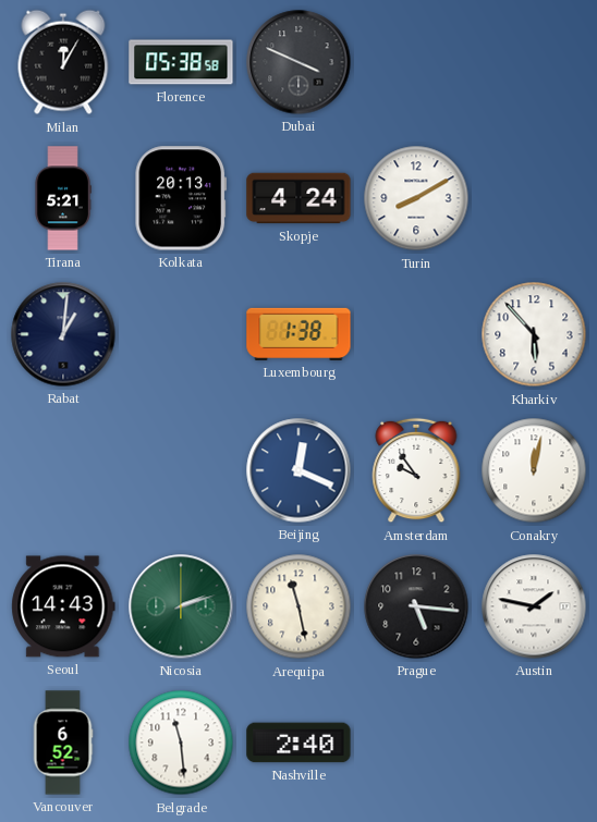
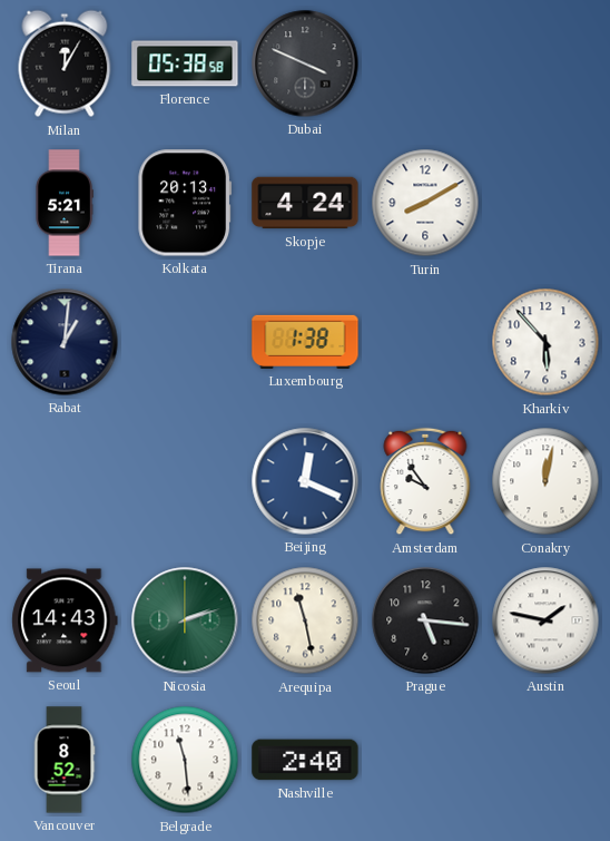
Vancouver: 6:52 -> 8:52
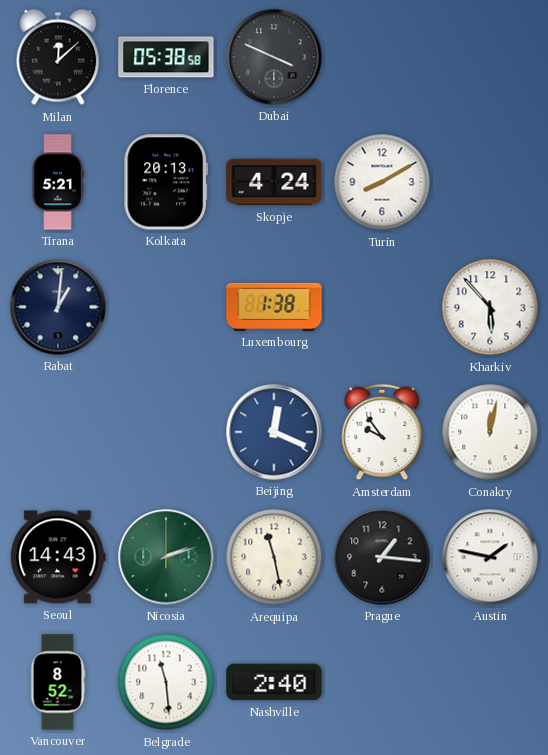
Milan: 12:05 -> 12:08
Prague: 5:16 -> 1:16
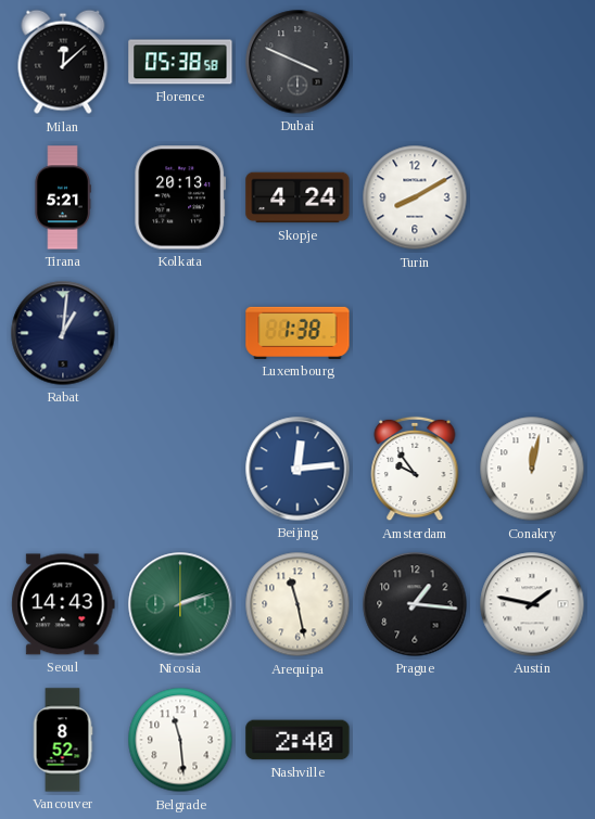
Kharkiv: 5:53 -> none
Beijing: 12:19 -> 12:14
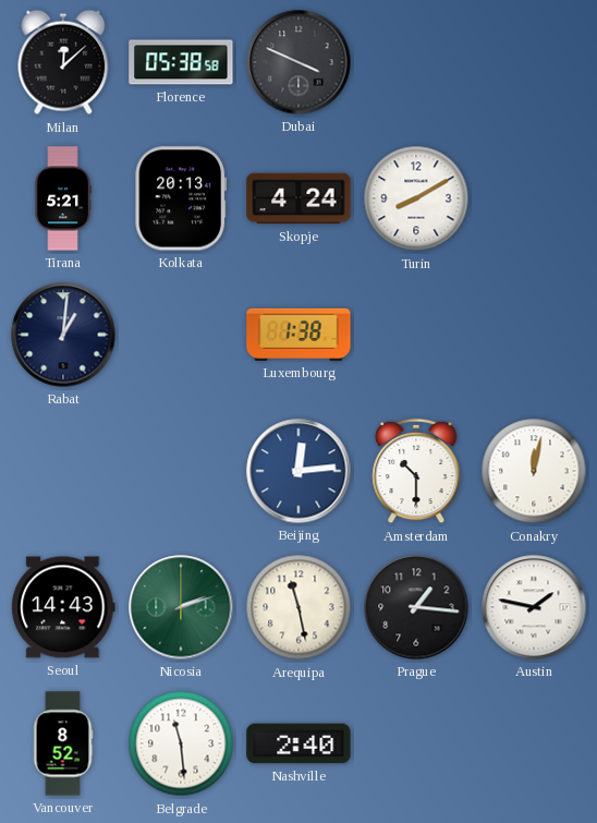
Amsterdam: 9:54 -> 10:30
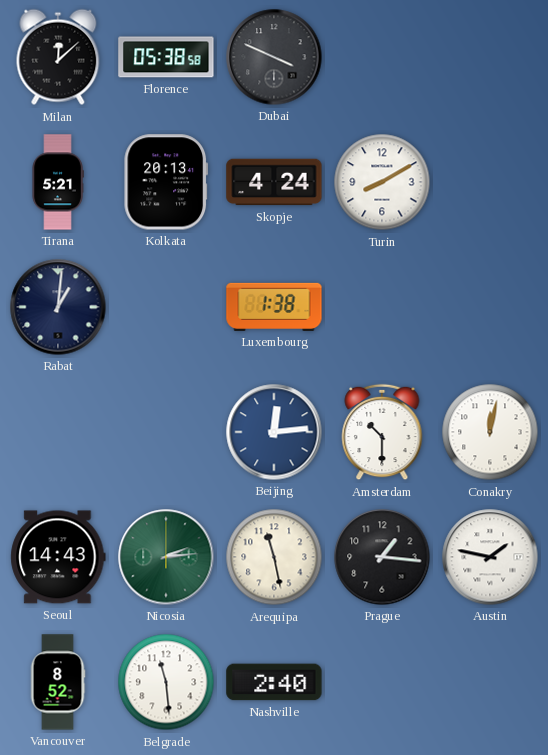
Nicosia: 2:12 -> 2:14
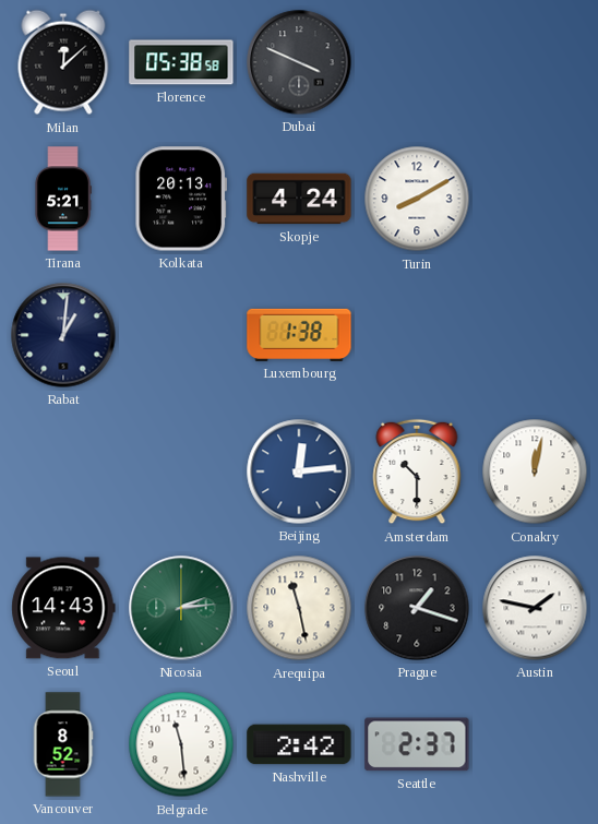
Prague: 1:16 -> 1:18
Nashville: 2:40 -> 2:42
Seattle: none -> 2:37
